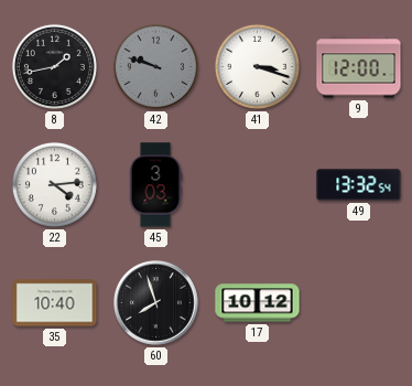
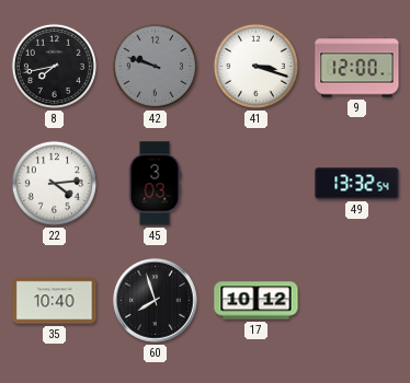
8: 1:43 -> 7:43
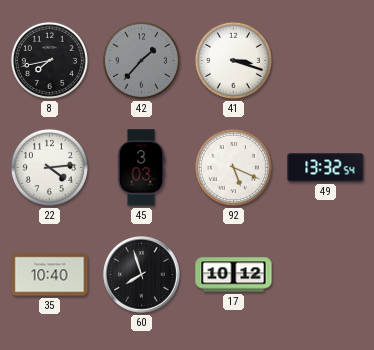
42: 9:48 -> 1:37
9: 12:00 -> none
92: none -> 5:19
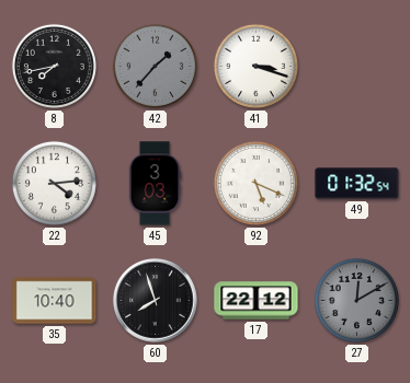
49: 13:32 -> 01:32
17: 10:12 -> 22:12
27: none -> 12:10
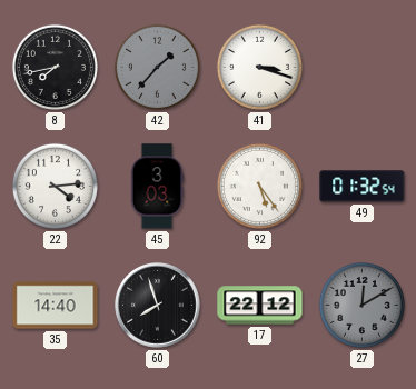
92: 5:19 -> 5:24
35: 10:40 -> 14:40
